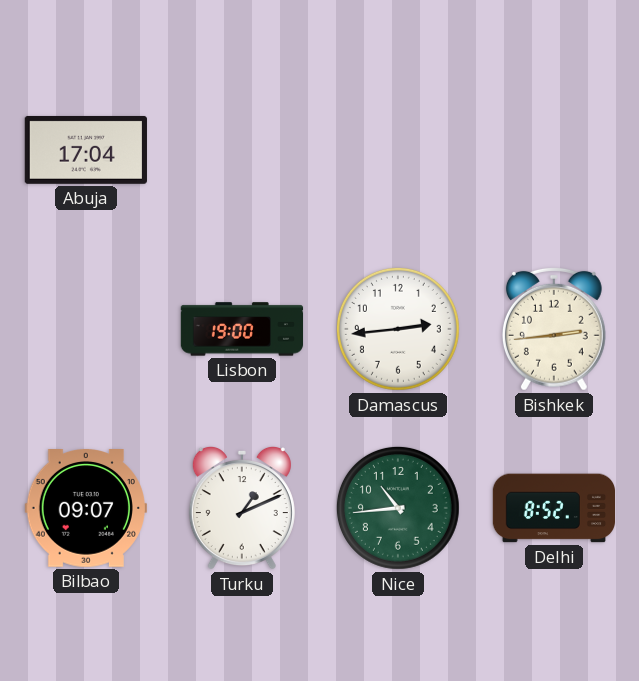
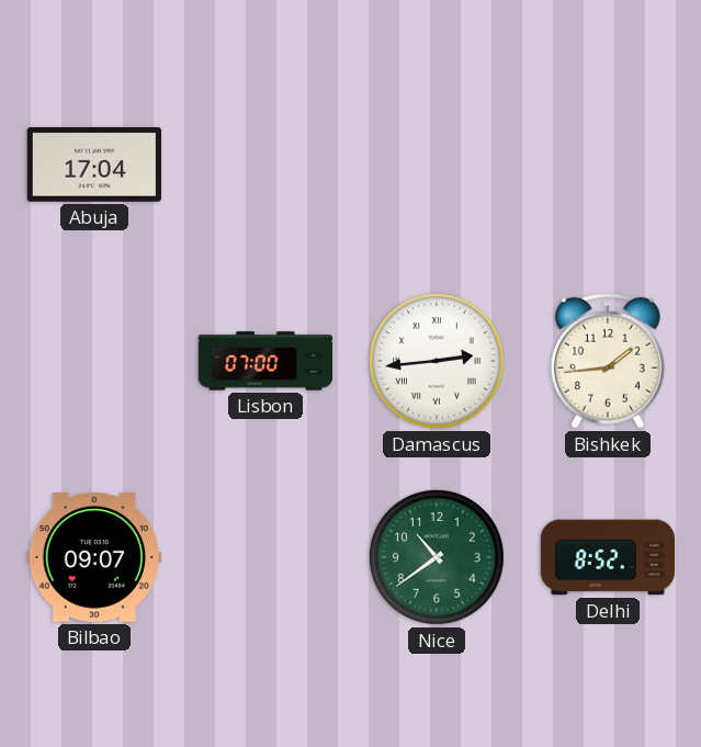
Lisbon: 19:00 -> 07:00
Damascus numerals: Arabic -> Roman
Bishkek: 2:44 -> 1:44
Turku: 1:11 -> none
Nice: 10:44 -> 10:39
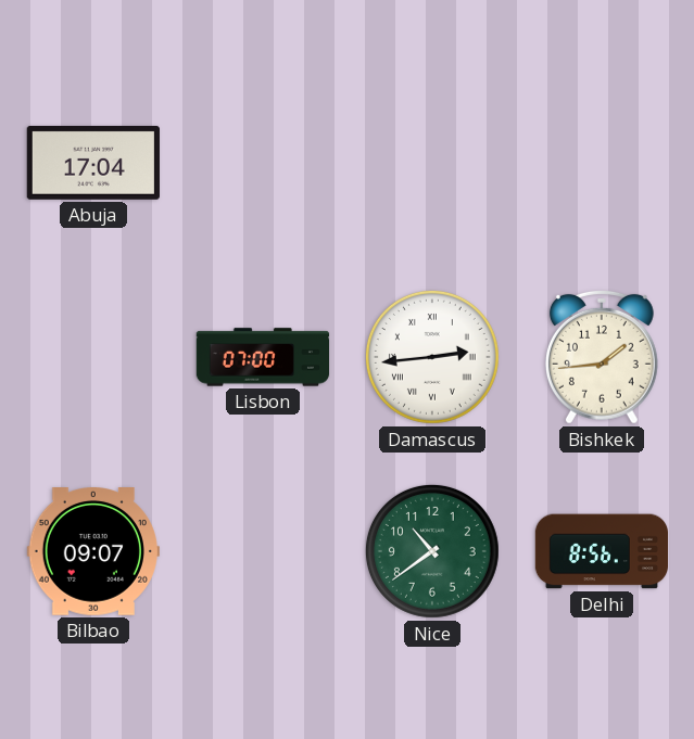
Delhi: 8:52 -> 8:56
